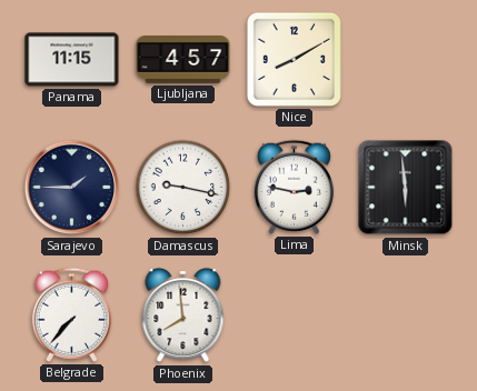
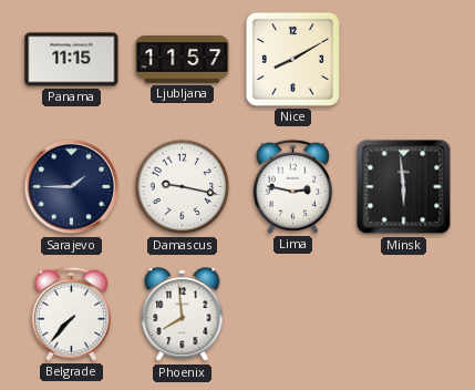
Ljubljana: 4:57 -> 11:57
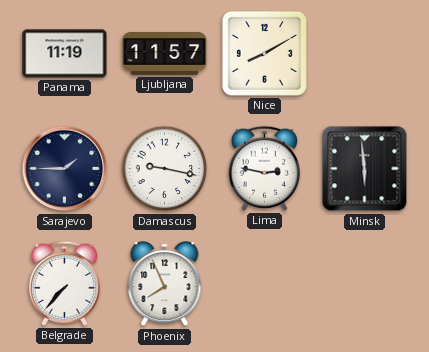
Panama: 11:15 -> 11:19
Phoenix: 7:59 -> 7:56
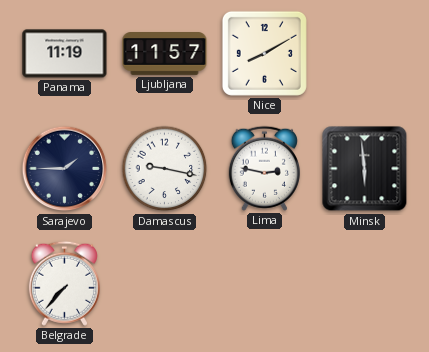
Phoenix: 7:56 -> none
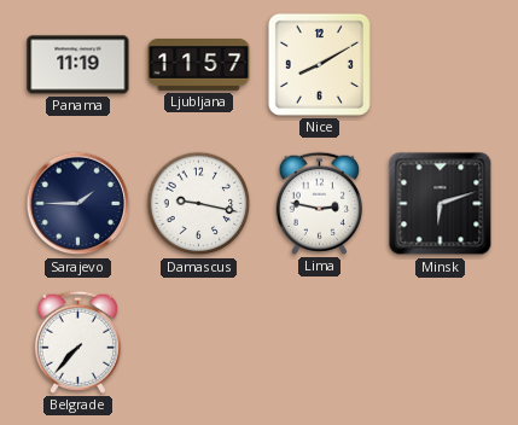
Minsk: 5:59 -> 6:12
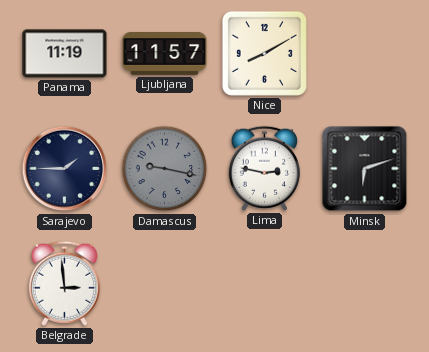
Damascus dial: white -> grey
Belgrade: 7:37 -> 2:59
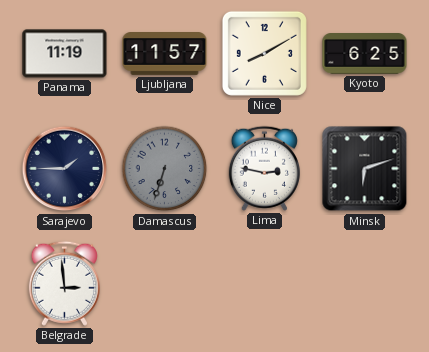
Kyoto: none -> 6:25
Damascus: 9:17 -> 6:33
